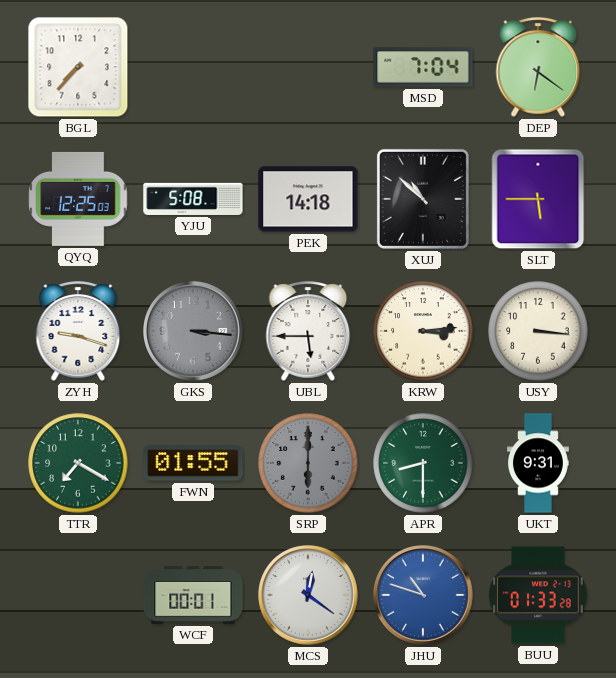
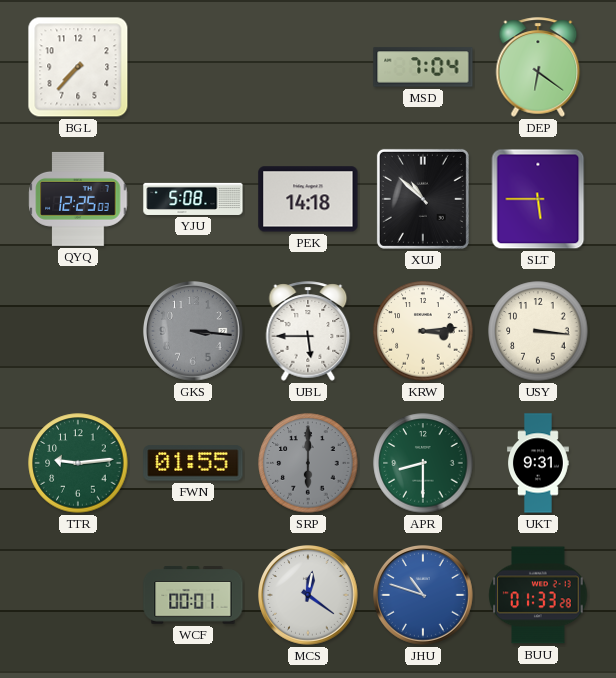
ZYH: 9:18 -> none
TTR: 7:20 -> 9:14
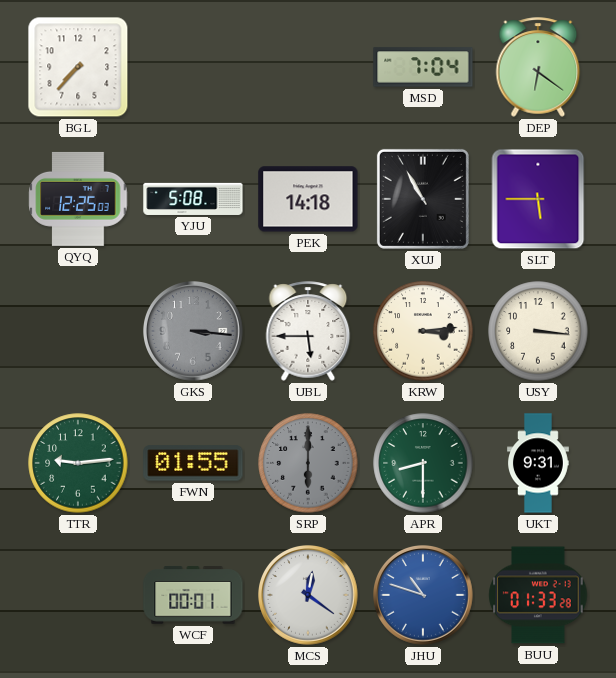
XUJ: 10:52 -> 10:55
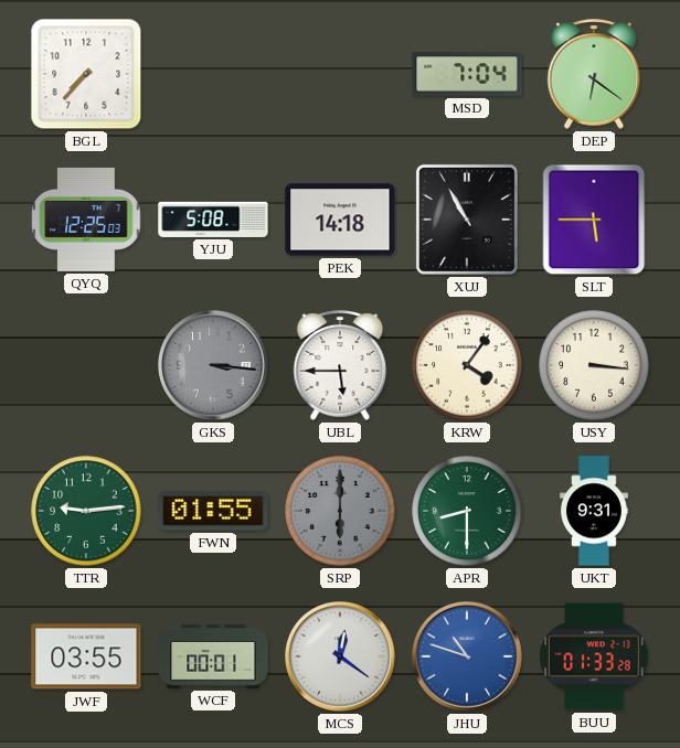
KRW: 3:14 -> 4:06
JWF: none -> 03:55
